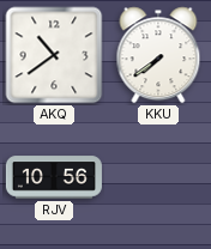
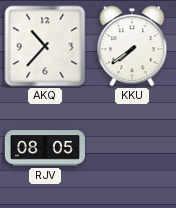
AKQ: 10:39 -> 10:37
RJV: 10:56 -> 08:05
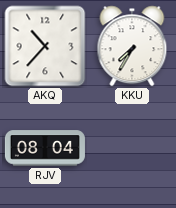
KKU: 7:39 -> 7:35
RJV: 08:05 -> 08:04
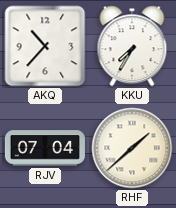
RJV: 08:04 -> 07:04
RHF: none -> 1:38
